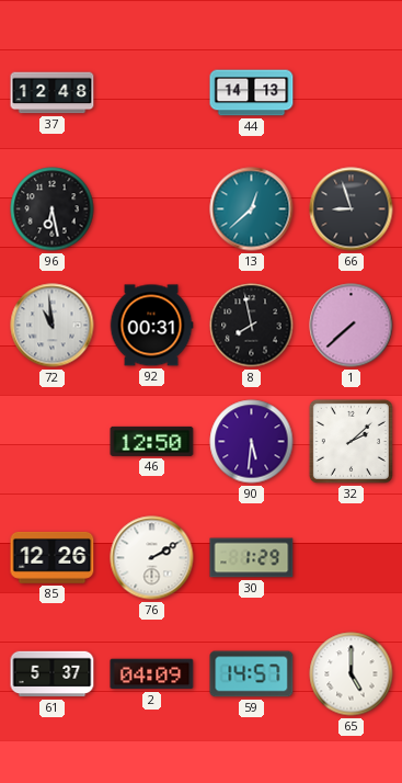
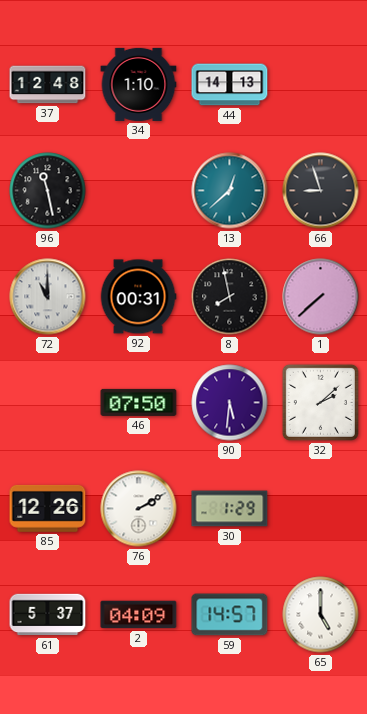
34: none -> 1:10
96: 6:28 -> 11:28
72: 10:59 -> 11:00
46: 12:50 -> 07:50
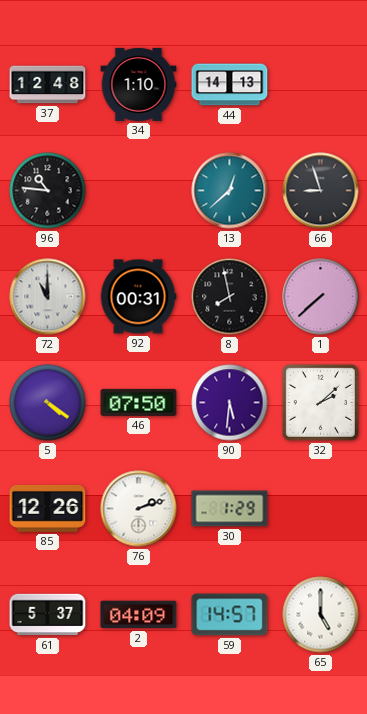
96: 11:28 -> 10:46
5: none -> 4:21
76: 2:10 -> 2:12
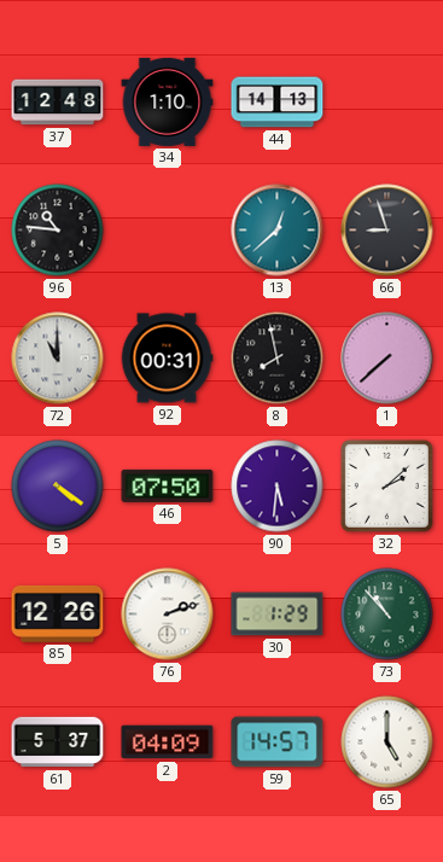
73: none -> 10:53
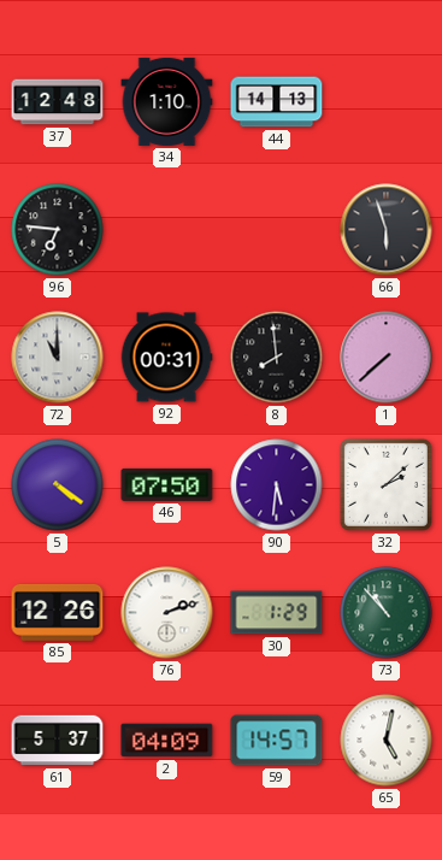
96: 10:46 -> 6:46
13: 12:38 -> none
66: 8:57 -> 5:57
8: 7:58 -> 7:59
65: 5:00 -> 5:02
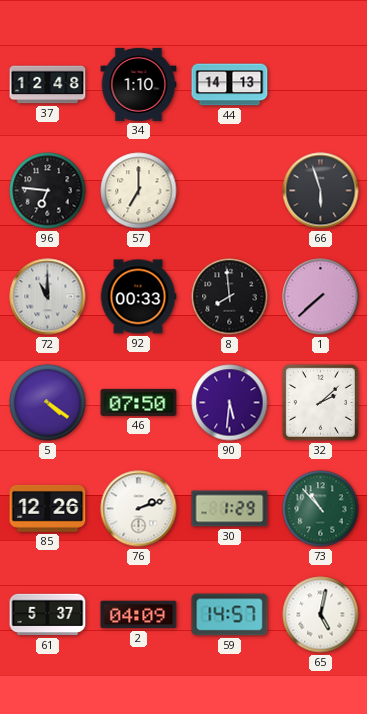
57: none -> 7:00
92: 00:31 -> 00:33
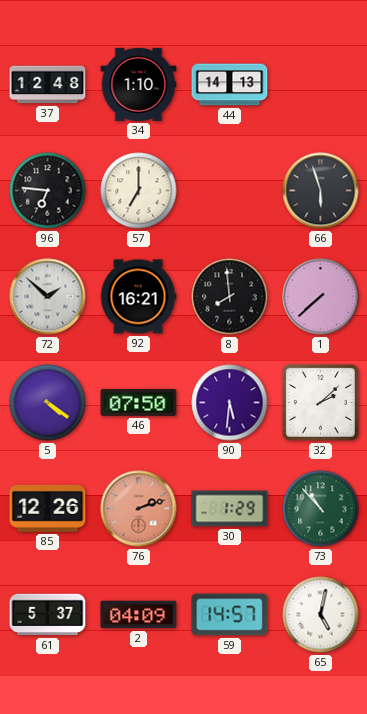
72: 11:00 -> 1:52
92: 00:33 -> 16:21
76 dial: white -> salmon
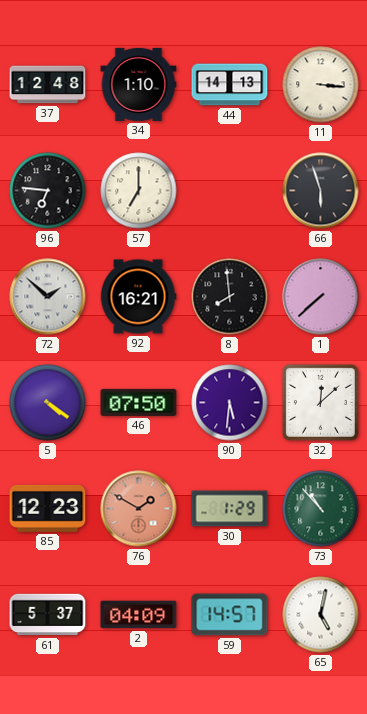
11: none -> 3:16
32: 2:08 -> 12:08
85: 12:26 -> 12:23
76: 2:12 -> 1:50
